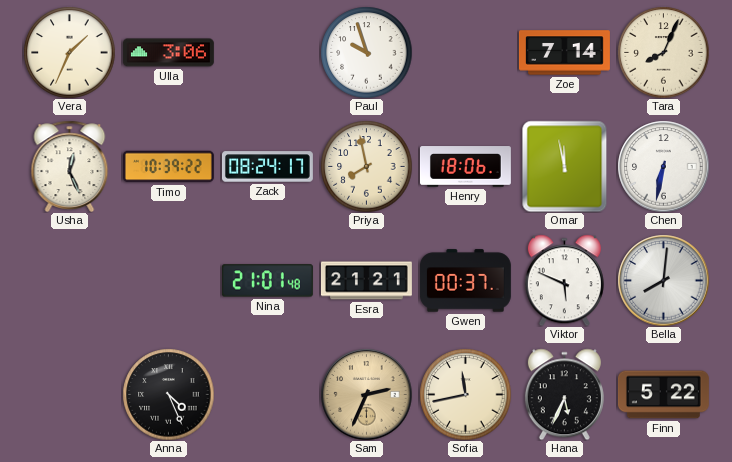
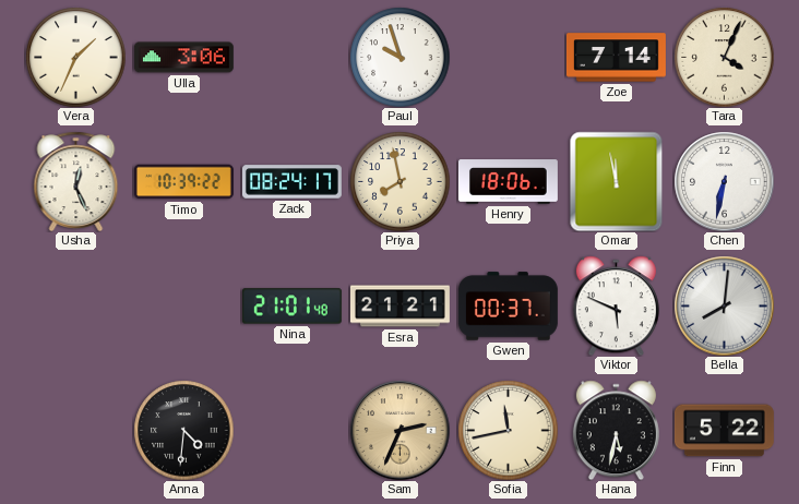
Tara: 8:04 -> 4:04
Anna: 4:26 -> 4:31
Hana: 5:34 -> 5:32
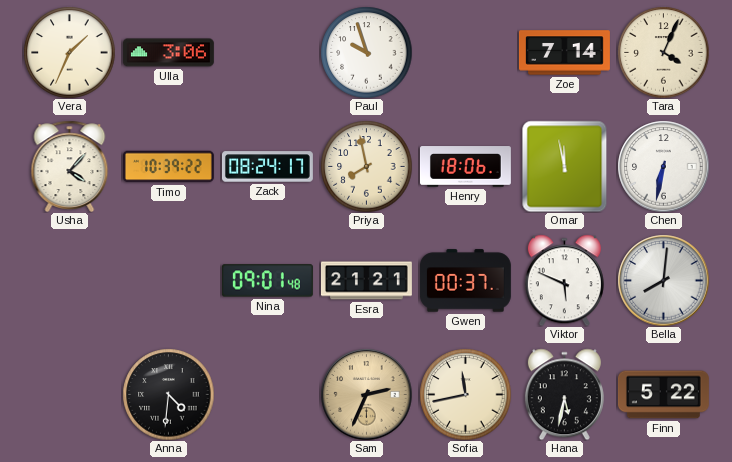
Usha: 12:26 -> 4:07
Nina: 21:01 -> 09:01
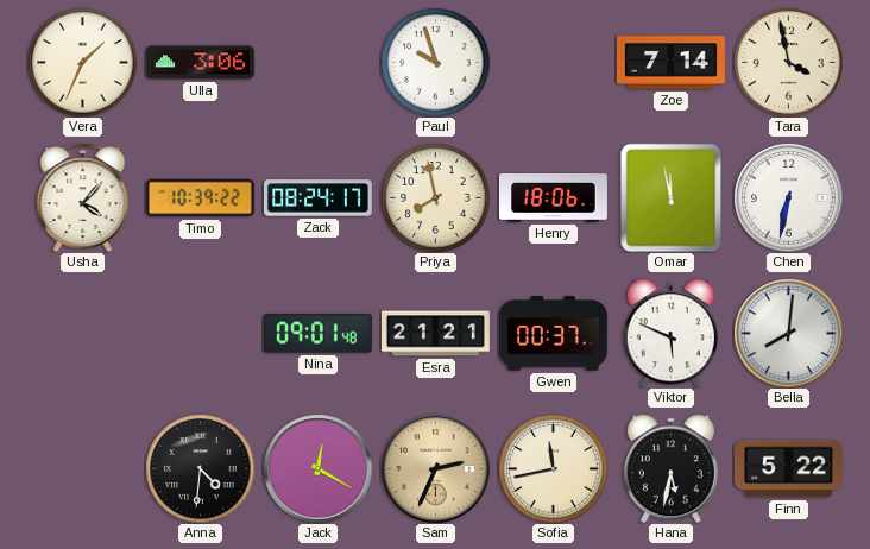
Tara: 4:04 -> 3:58
Jack: none -> 12:20
